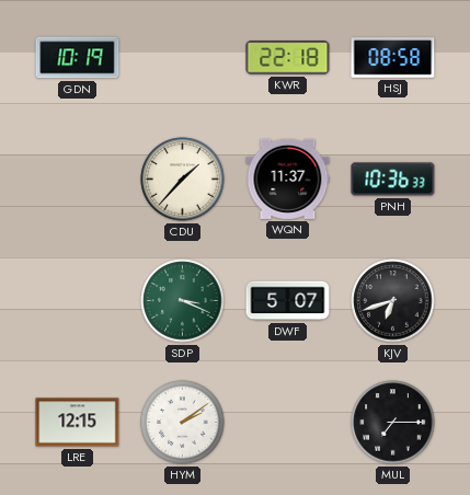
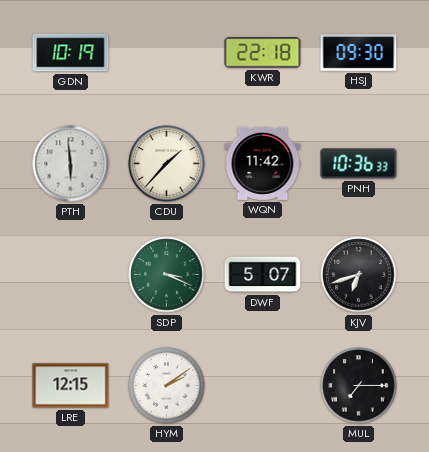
HSJ: 08:58 -> 09:30
PTH: none -> 5:59
WQN: 11:37 -> 11:42
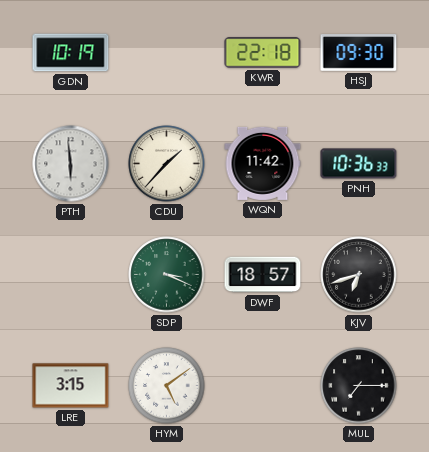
DWF: 5:07 -> 18:57
LRE: 12:15 -> 3:15
HYM: 2:09 -> 5:09
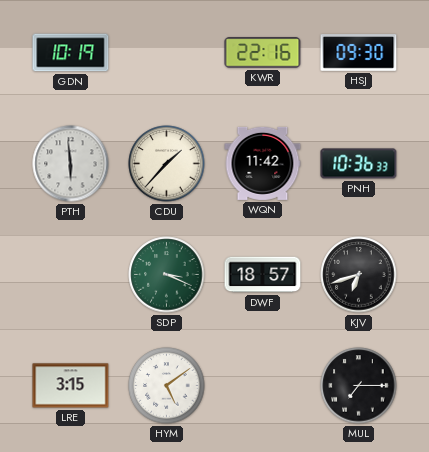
KWR: 22:18 -> 22:16
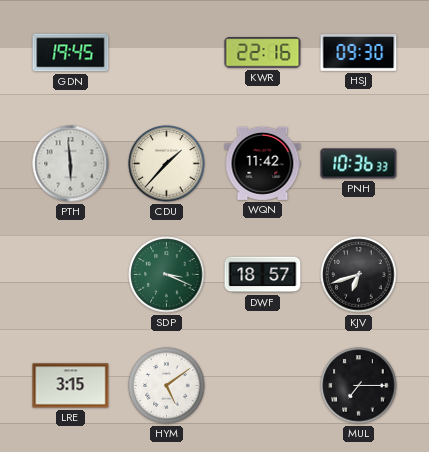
GDN: 10:19 -> 19:45
